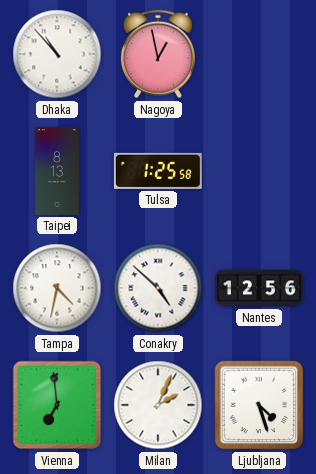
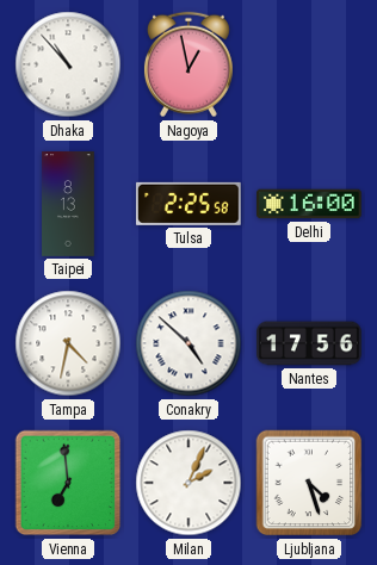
Tulsa: 1:25 -> 2:25
Delhi: none -> 16:00
Nantes: 12:56 -> 17:56
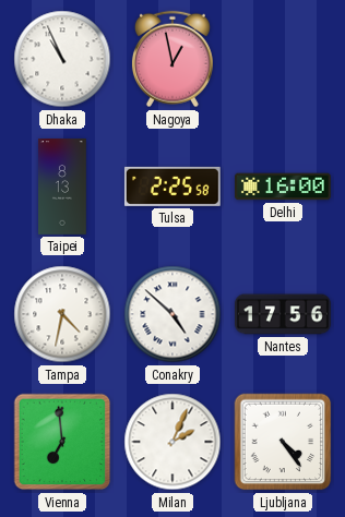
Dhaka: 10:53 -> 10:56
Ljubljana: 4:27 -> 4:24
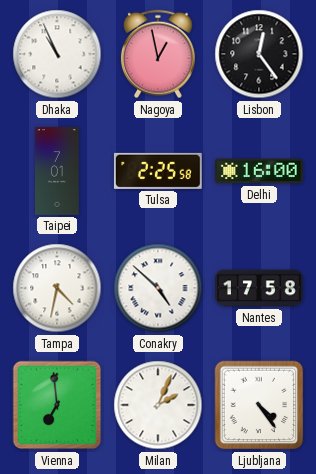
Lisbon: none -> 12:24
Taipei: 8:13 -> 7:01
Nantes: 17:56 -> 17:58
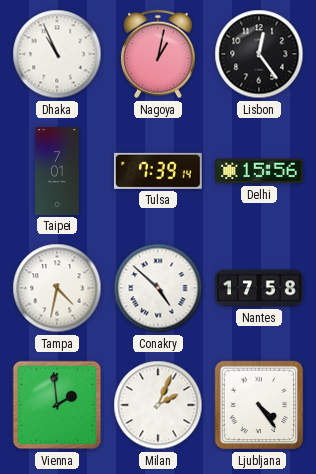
Nagoya: 12:58 -> 1:02
Tulsa: 2:25 -> 7:39
Delhi: 16:00 -> 15:56
Vienna: 6:59 -> 1:59
